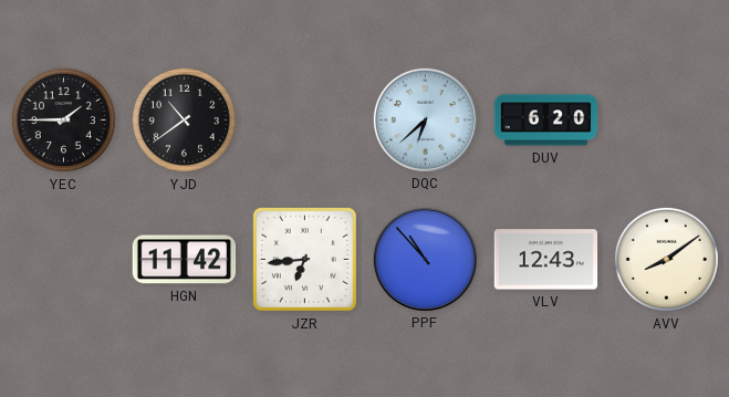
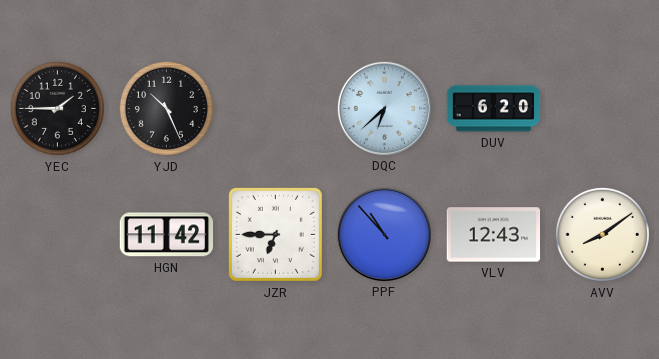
YJD: 10:39 -> 10:26
JZR: 6:44 -> 6:45
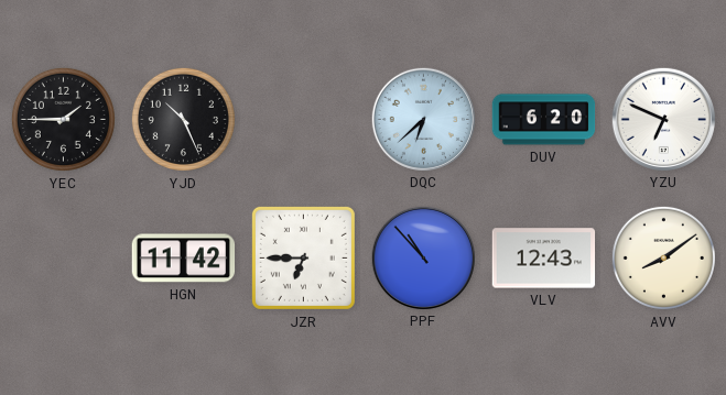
YZU: none -> 6:49
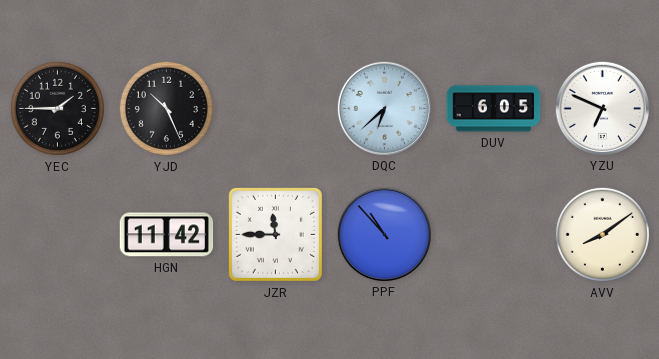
DUV: 6:20 -> 6:05
JZR: 6:45 -> 11:45
VLV: 12:43 -> none
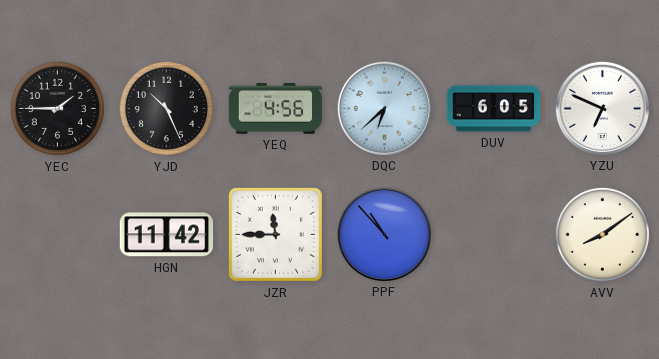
YEQ: none -> 4:56
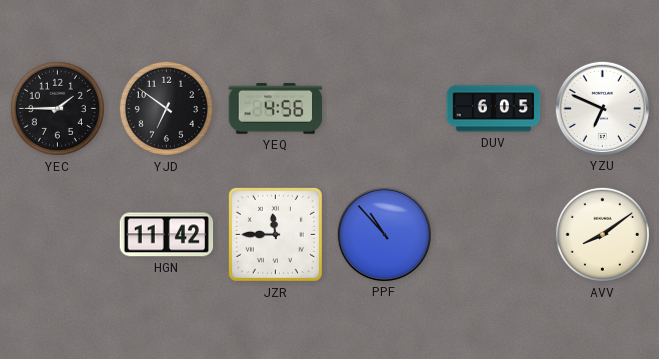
YJD: 10:26 -> 6:51
DQC: 6:38 -> none
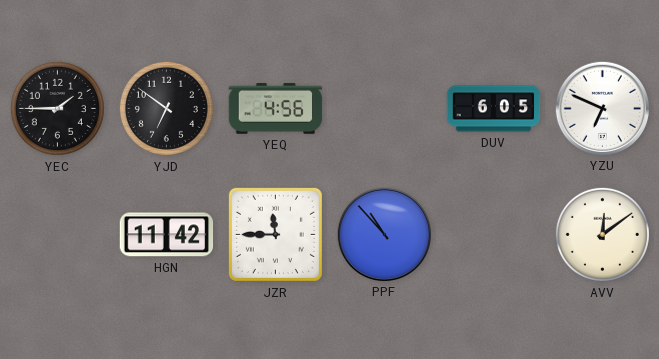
AVV: 8:09 -> 12:09
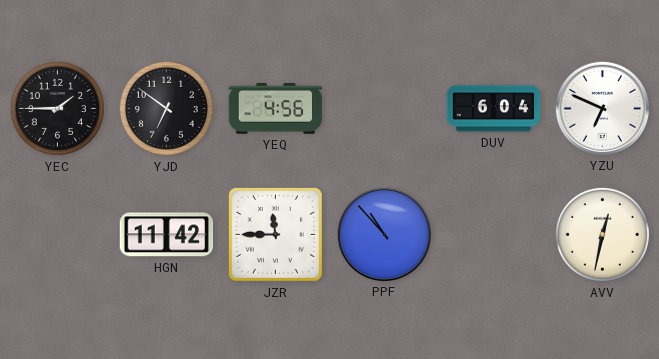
DUV: 6:05 -> 6:04
AVV: 12:09 -> 12:32
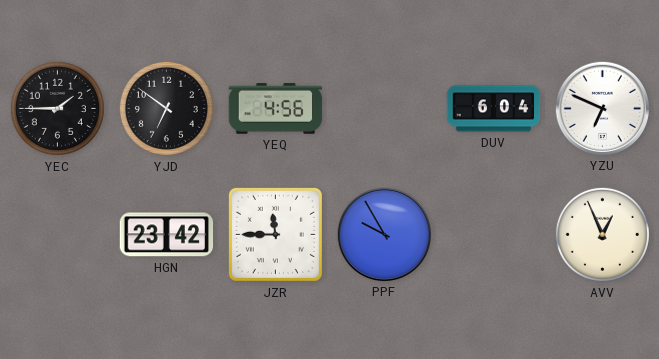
HGN: 11:42 -> 23:42
PPF: 10:53 -> 9:55
AVV: 12:32 -> 12:56
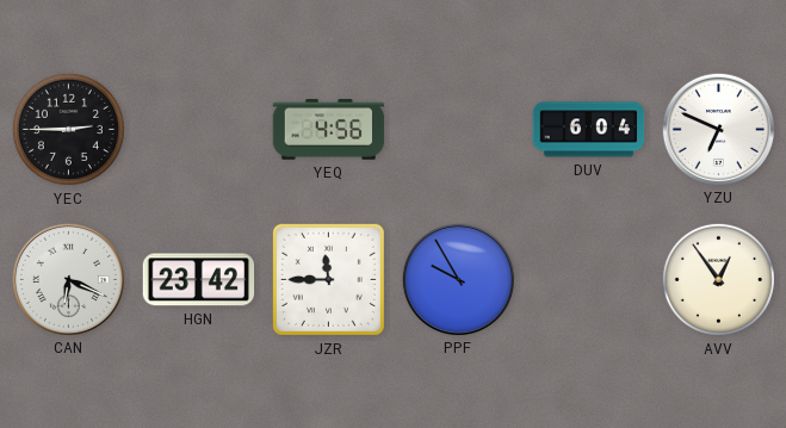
YEC: 1:45 -> 2:45
YJD: 6:51 -> none
CAN: none -> 6:19
AVV: 12:56 -> 12:54
